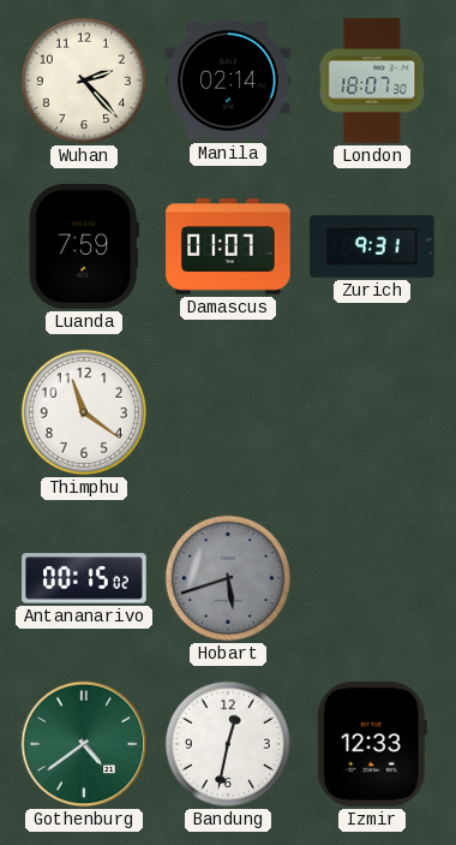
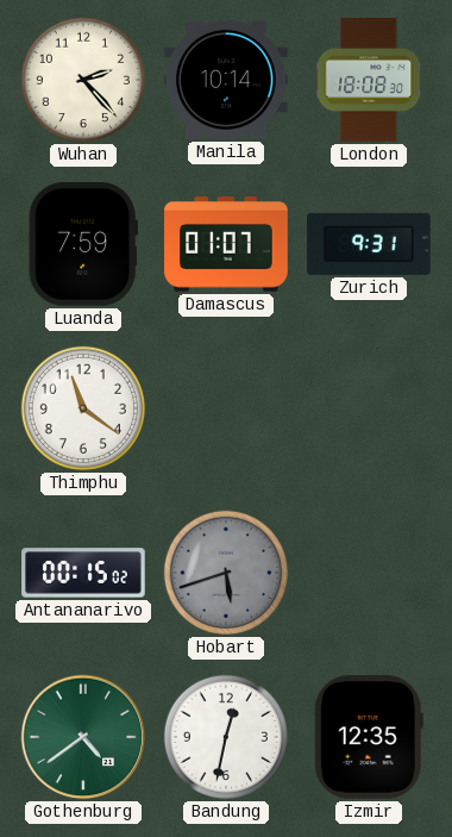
Manila: 02:14 -> 10:14
London: 18:07 -> 18:08
Izmir: 12:33 -> 12:35
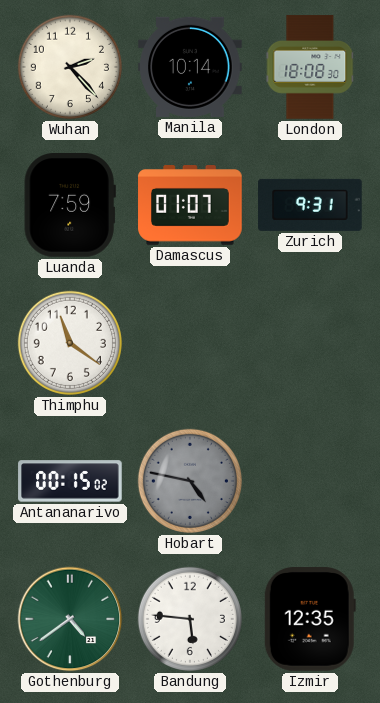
Hobart: 5:42 -> 4:47
Bandung: 12:32 -> 5:46
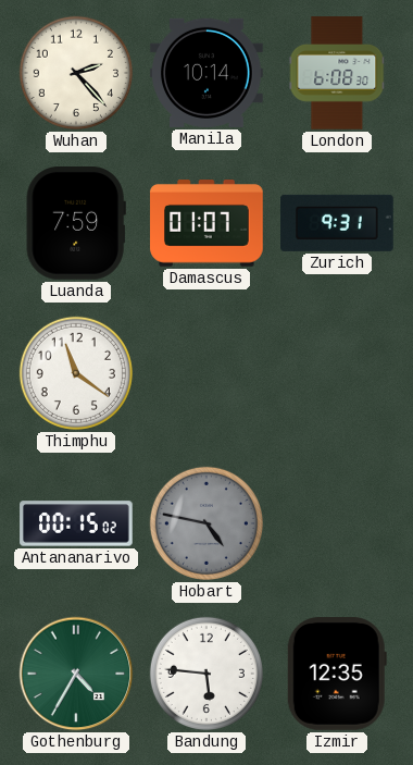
London: 18:08 -> 6:08
Gothenburg: 4:39 -> 4:35
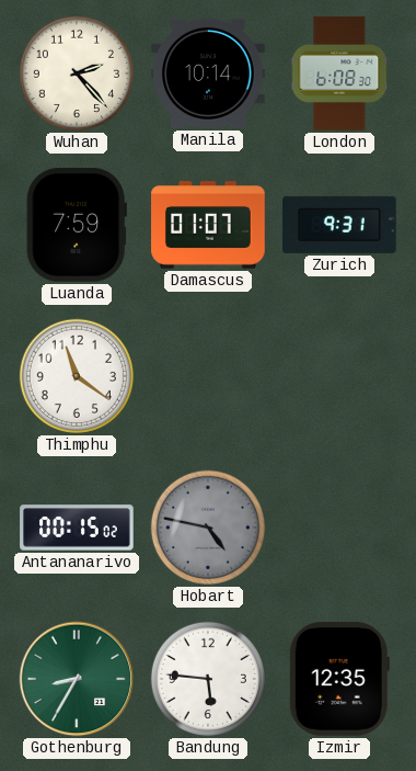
Gothenburg: 4:35 -> 8:35
